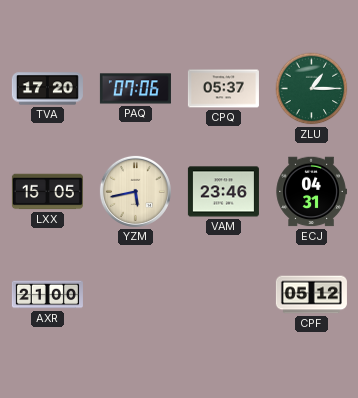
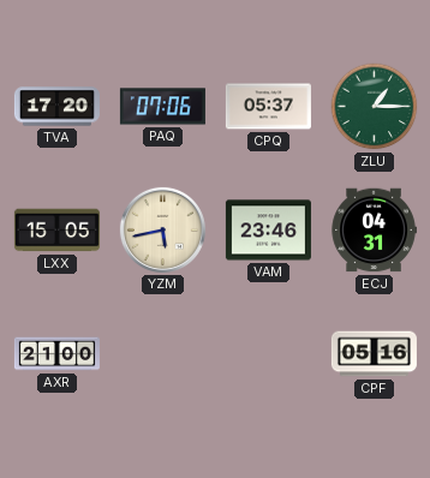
CPF: 05:12 -> 05:16
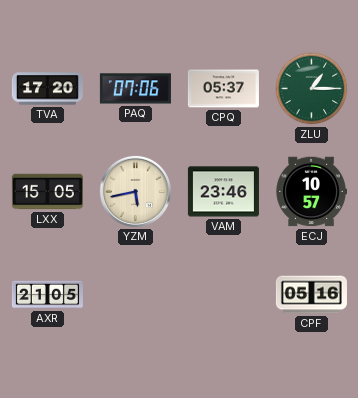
ECJ: 04:31 -> 10:57
AXR: 21:00 -> 21:05
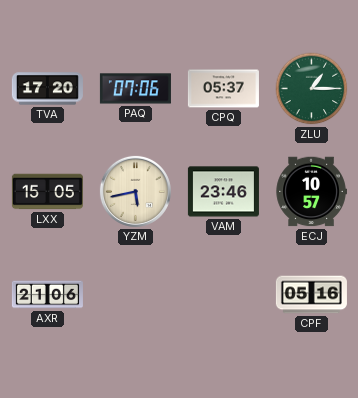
AXR: 21:05 -> 21:06
